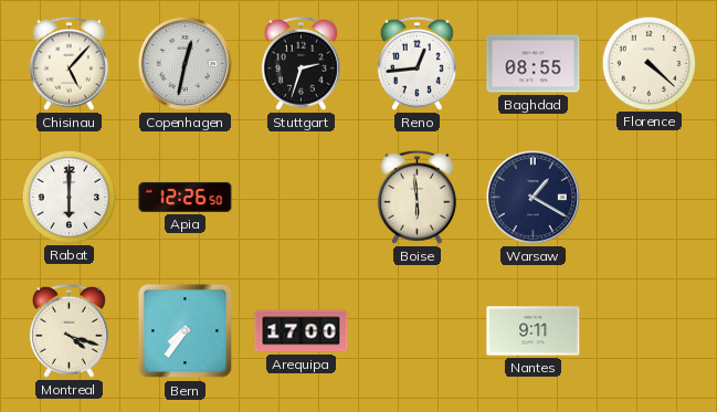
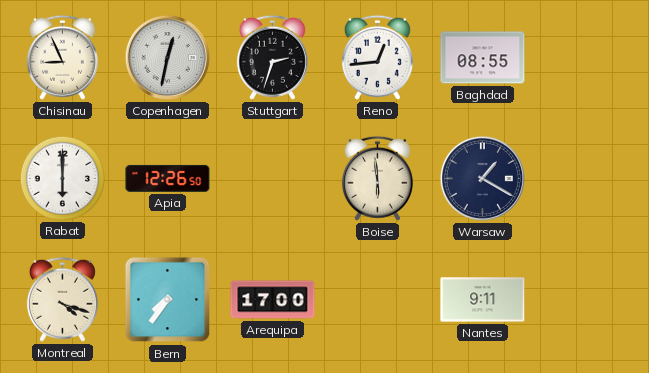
Chisinau: 5:07 -> 8:56
Florence: 4:22 -> none
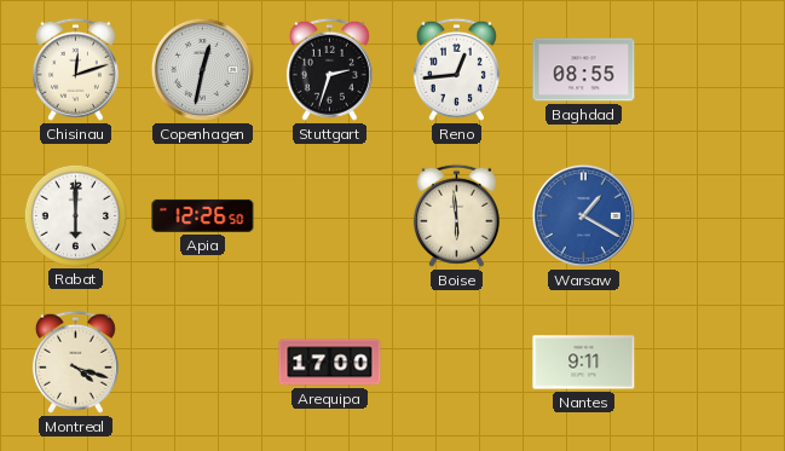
Chisinau: 8:56 -> 12:12
Warsaw dial: navy -> blue
Bern: 7:36 -> none
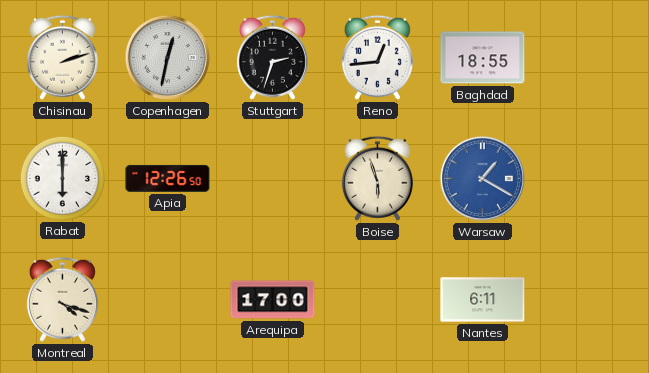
Chisinau: 12:12 -> 2:12
Baghdad: 08:55 -> 18:55
Boise: 5:59 -> 5:57
Nantes: 9:11 -> 6:11
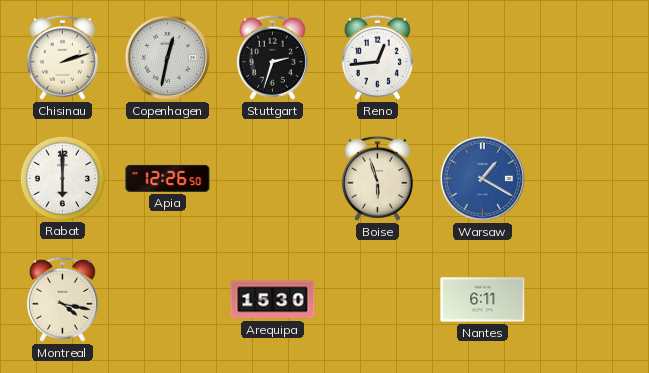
Baghdad: 18:55 -> none
Montreal: 4:18 -> 4:17
Arequipa: 17:00 -> 15:30
